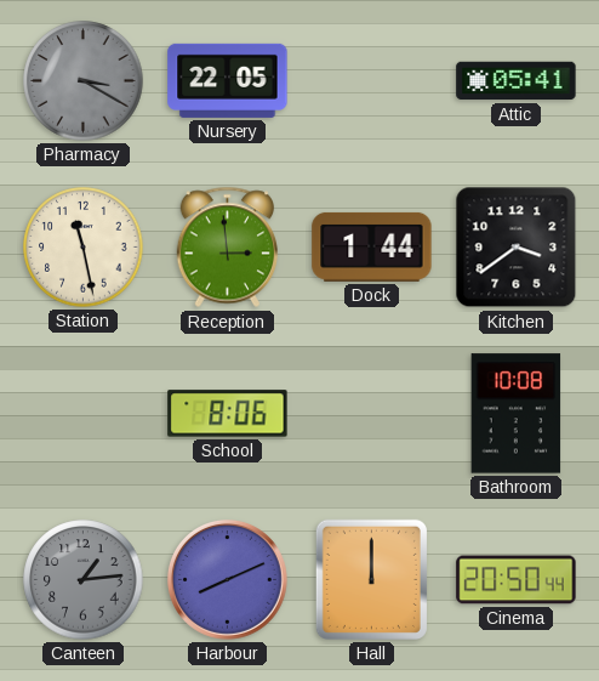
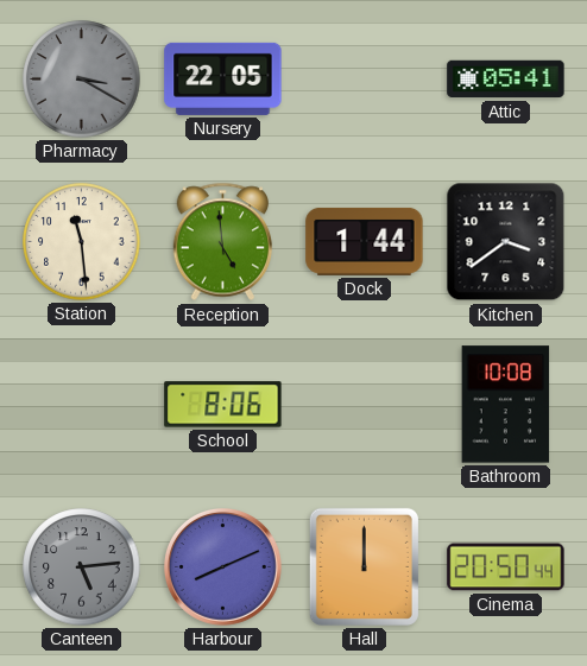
Station: 11:28 -> 11:29
Reception: 2:59 -> 4:59
Canteen: 1:14 -> 5:14
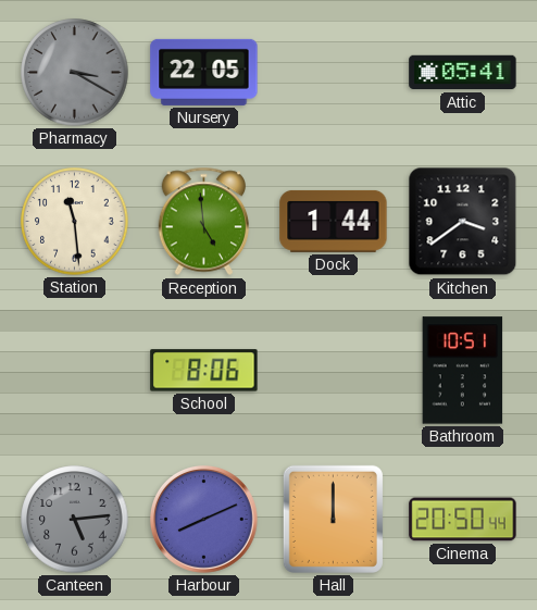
Bathroom: 10:08 -> 10:51
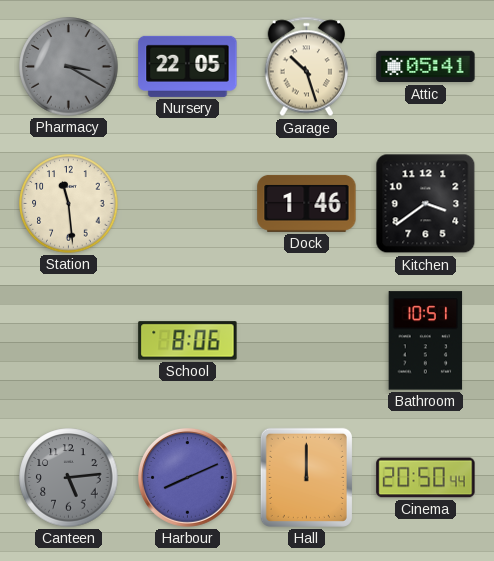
Garage: none -> 10:27
Reception: 4:59 -> none
Dock: 1:44 -> 1:46
